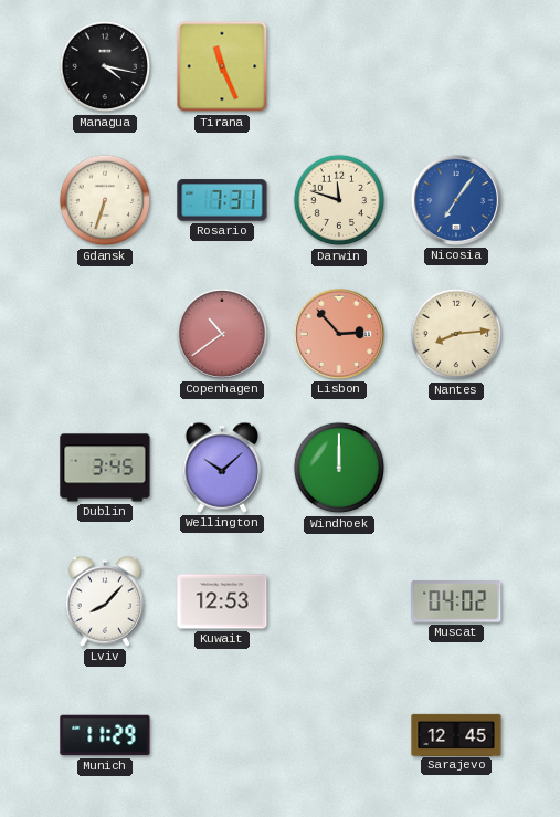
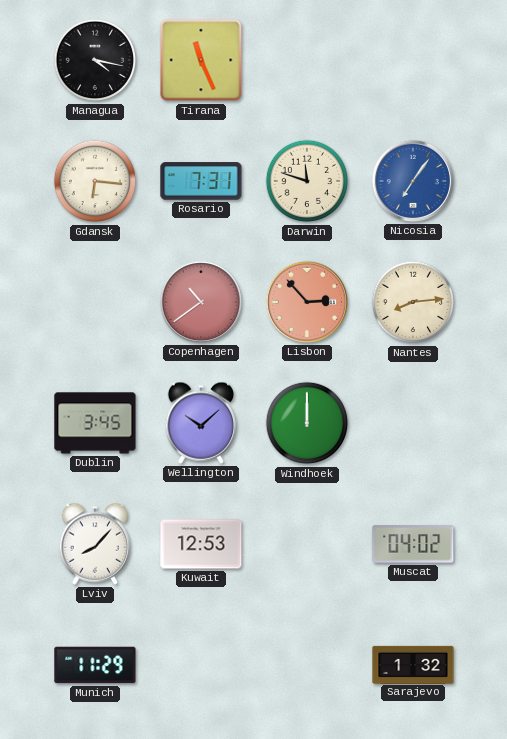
Gdansk: 6:33 -> 6:16
Sarajevo: 12:45 -> 1:32
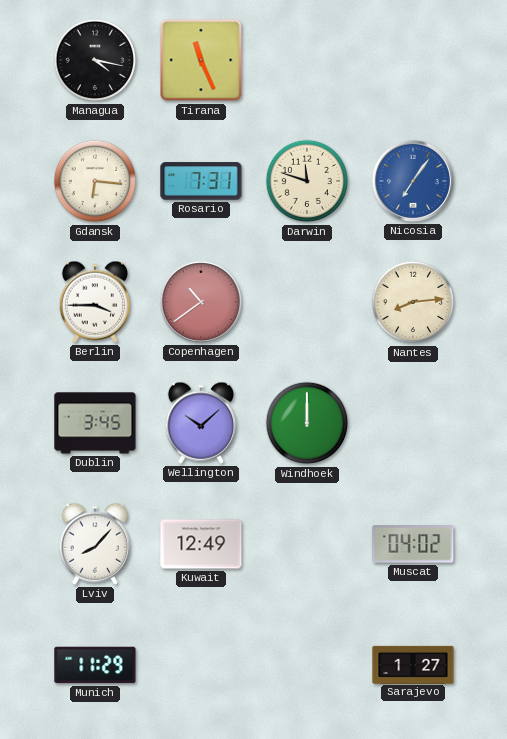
Berlin: none -> 3:45
Lisbon: 2:53 -> none
Kuwait: 12:53 -> 12:49
Sarajevo: 1:32 -> 1:27
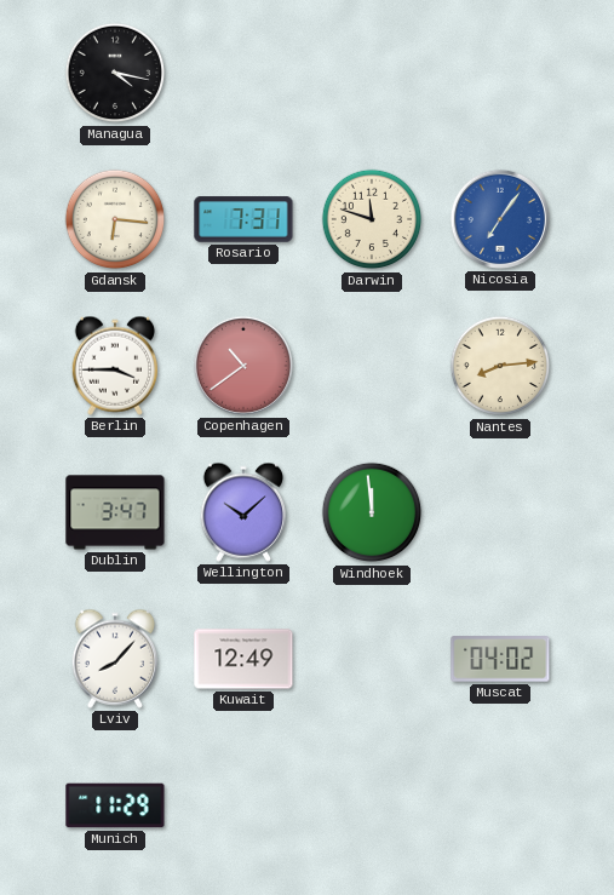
Tirana: 11:26 -> none
Dublin: 3:45 -> 3:47
Windhoek: 12:00 -> 11:59
Sarajevo: 1:27 -> none
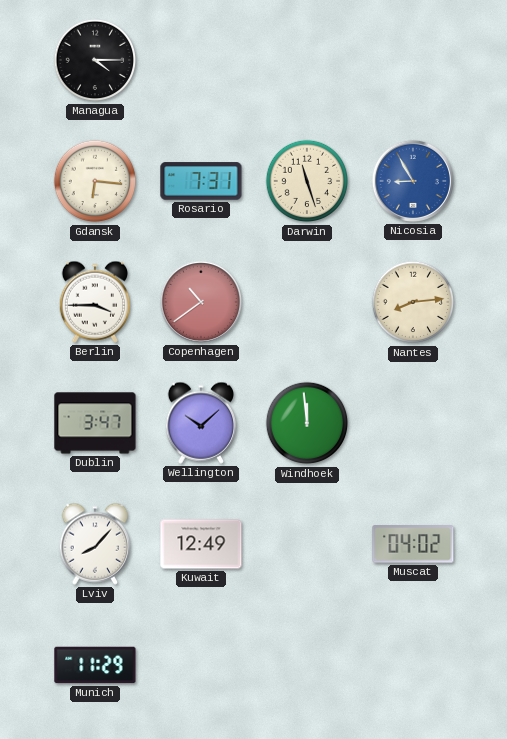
Managua: 4:17 -> 4:15
Darwin: 11:48 -> 11:27
Nicosia: 7:06 -> 8:55
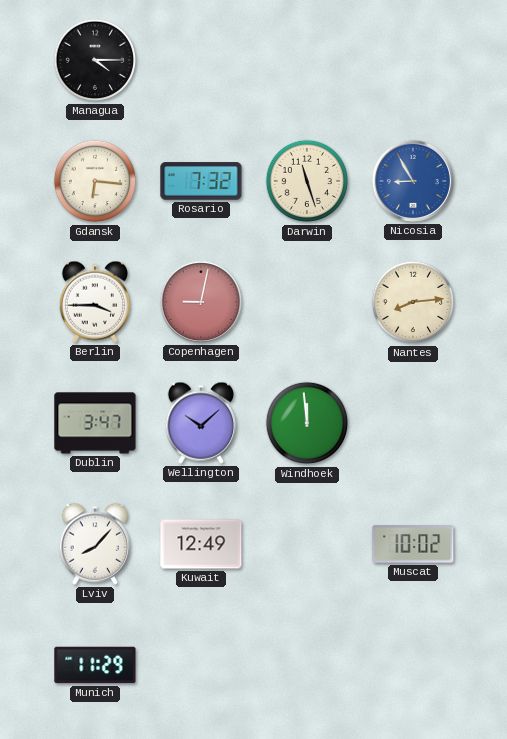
Rosario: 7:31 -> 7:32
Copenhagen: 10:39 -> 9:02
Muscat: 04:02 -> 10:02
